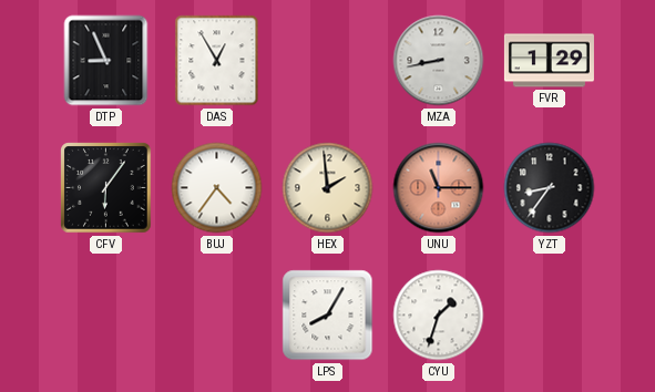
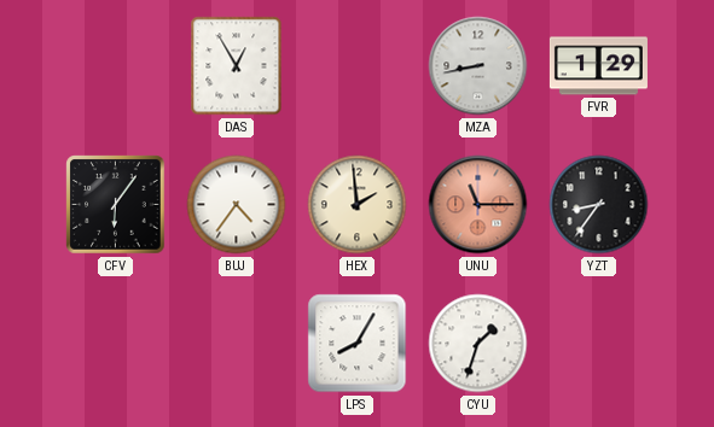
DTP: 8:56 -> none
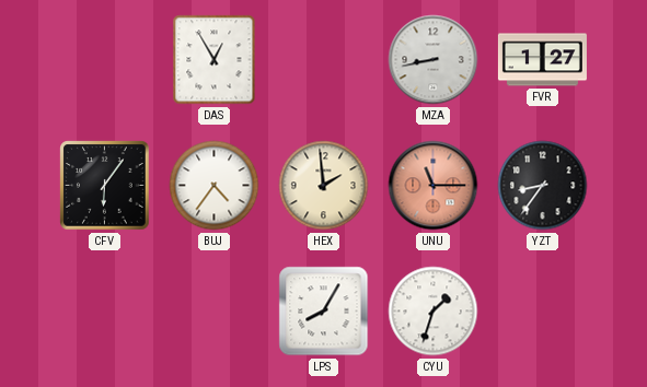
FVR: 1:29 -> 1:27
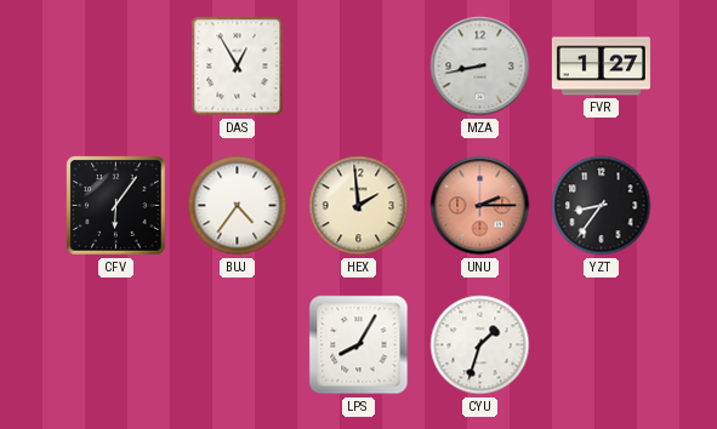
UNU: 11:15 -> 2:15
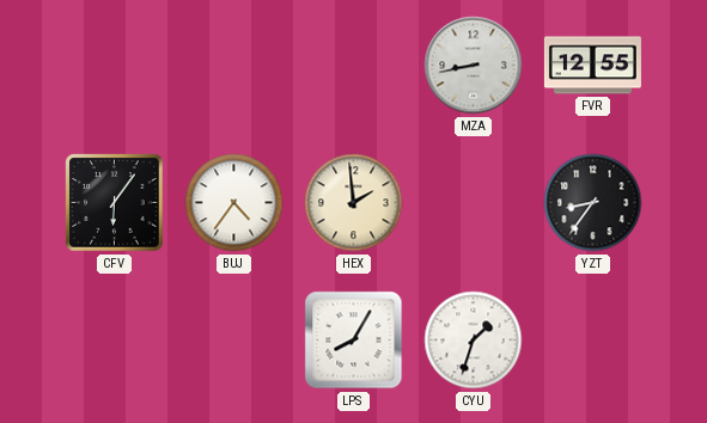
DAS: 12:55 -> none
FVR: 1:27 -> 12:55
UNU: 2:15 -> none
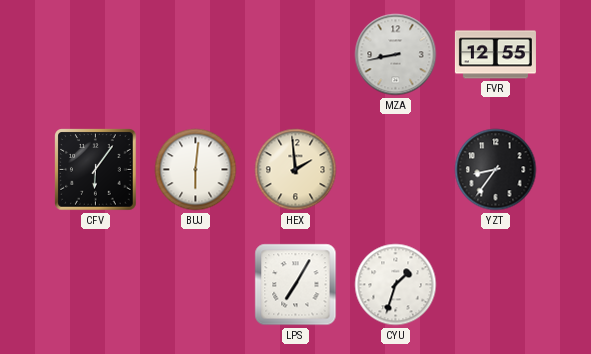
BUJ: 4:36 -> 6:01
LPS: 8:05 -> 7:05
